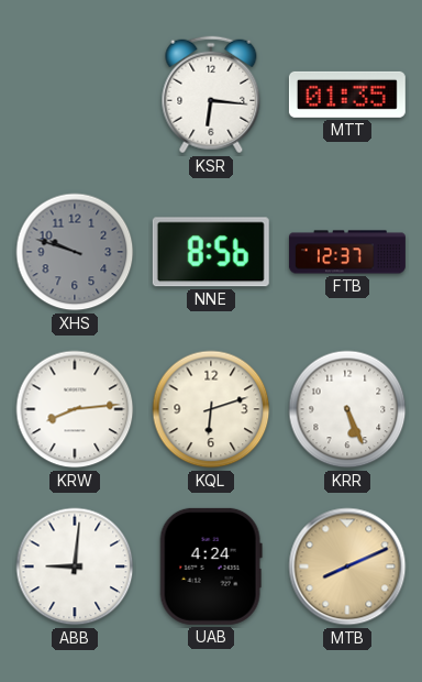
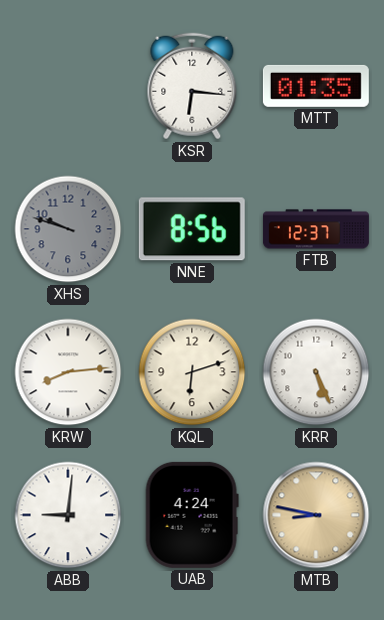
MTB: 8:11 -> 8:47
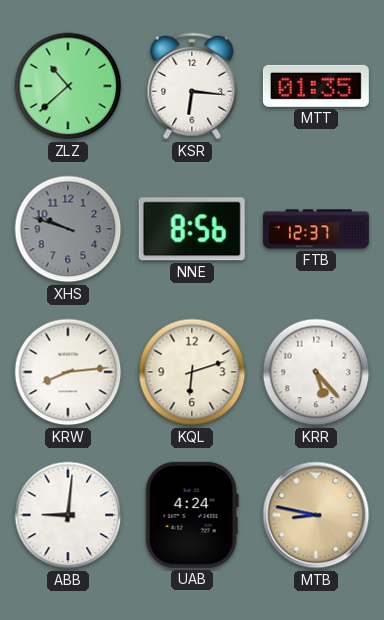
ZLZ: none -> 10:38
KRR: 5:26 -> 5:23
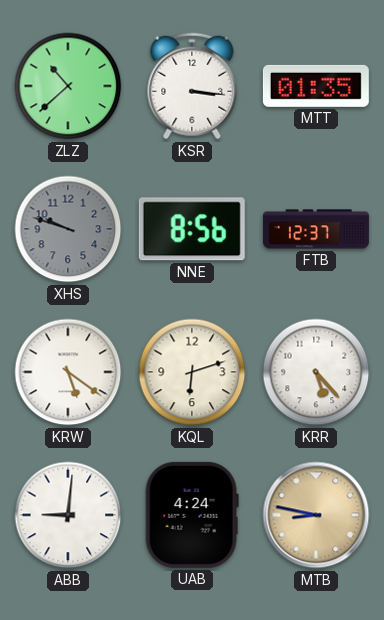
KSR: 6:16 -> 3:16
KRW: 8:14 -> 5:21
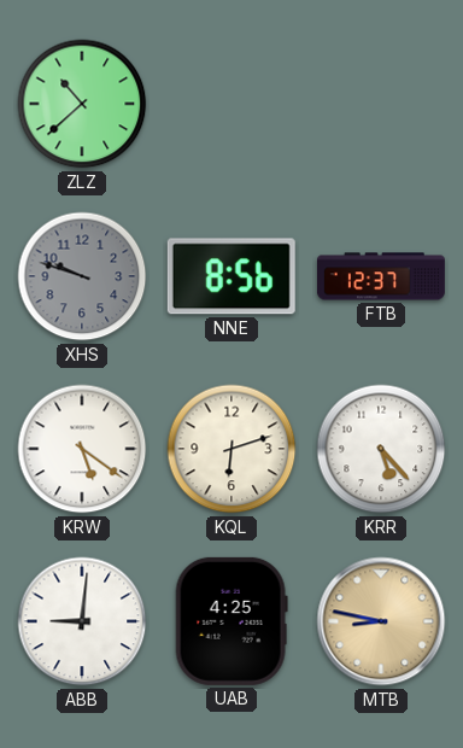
KSR: 3:16 -> none
MTT: 01:35 -> none
UAB: 4:24 -> 4:25
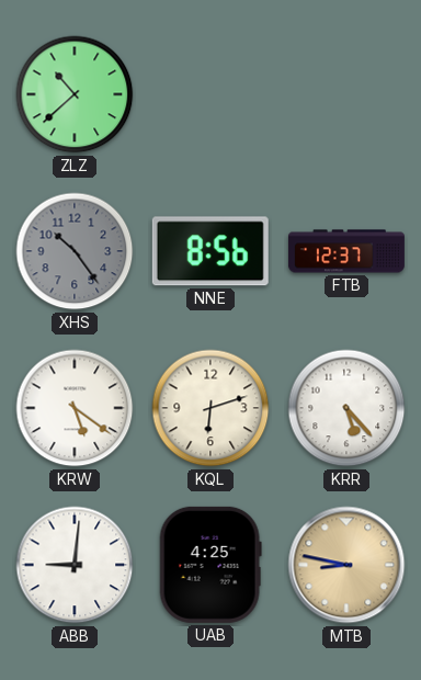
XHS: 9:48 -> 10:24
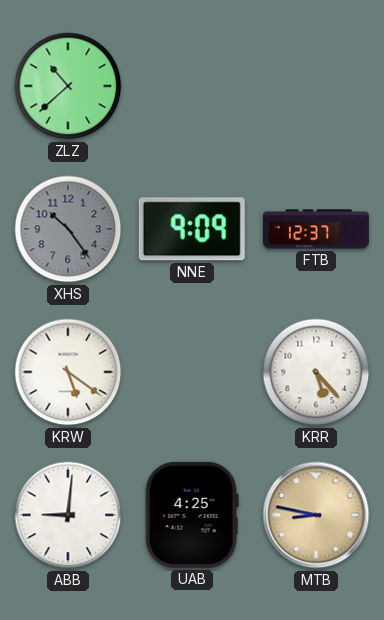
NNE: 8:56 -> 9:09
KQL: 6:12 -> none
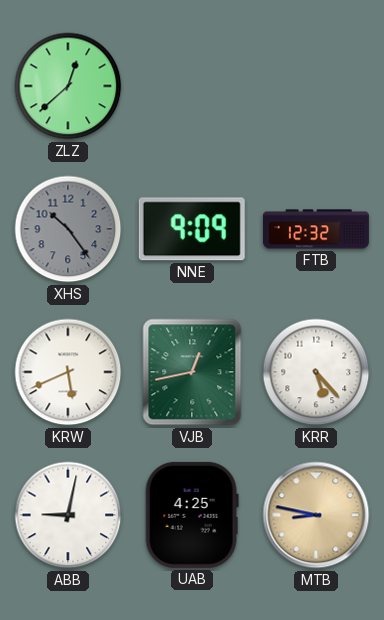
ZLZ: 10:38 -> 12:38
FTB: 12:37 -> 12:32
KRW: 5:21 -> 5:41
VJB: none -> 12:43
ABB: 9:01 -> 9:02
